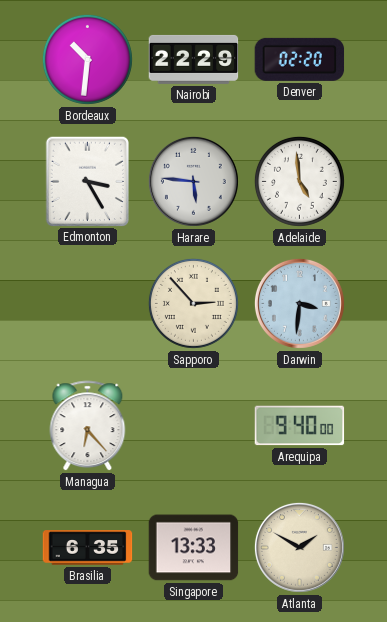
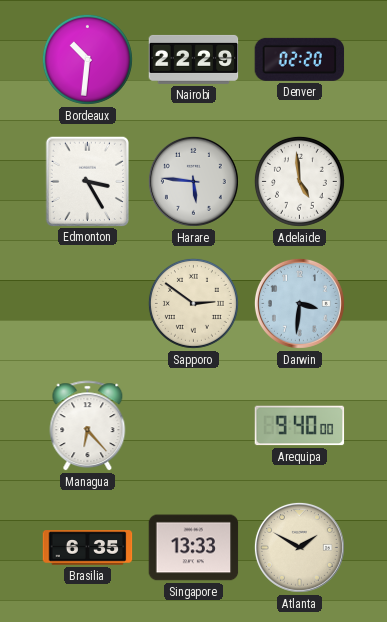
Sapporo: 2:53 -> 2:51
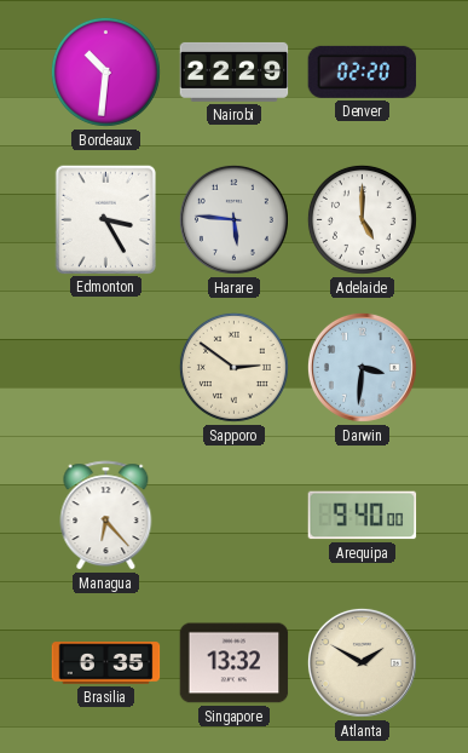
Adelaide: 4:59 -> 5:00
Singapore: 13:33 -> 13:32
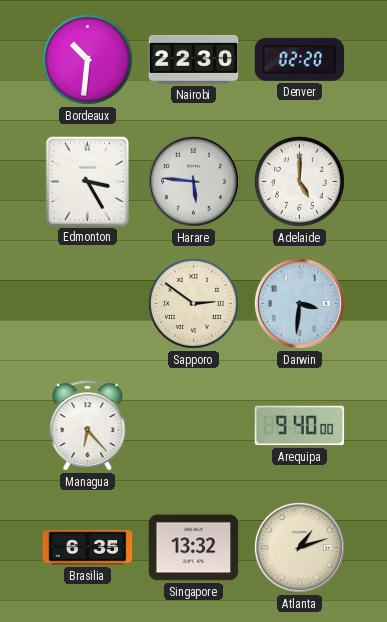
Nairobi: 22:29 -> 22:30
Atlanta: 1:50 -> 1:12
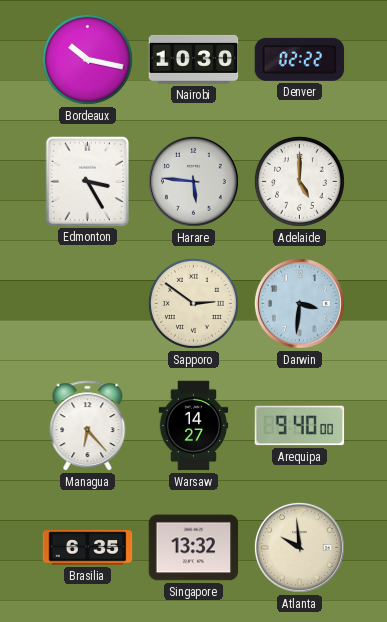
Bordeaux: 10:31 -> 10:17
Nairobi: 22:30 -> 10:30
Denver: 02:20 -> 02:22
Warsaw: none -> 14:27
Atlanta: 1:12 -> 9:59
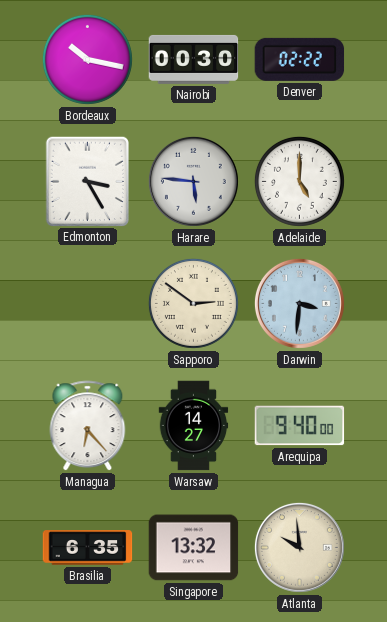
Nairobi: 10:30 -> 00:30
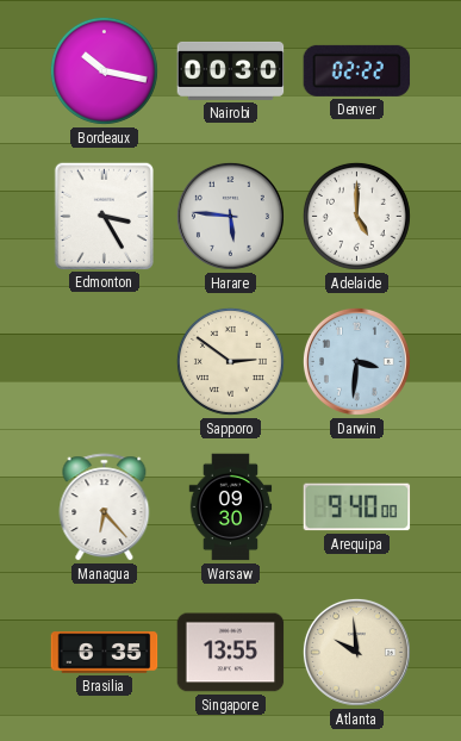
Warsaw: 14:27 -> 09:30
Singapore: 13:32 -> 13:55
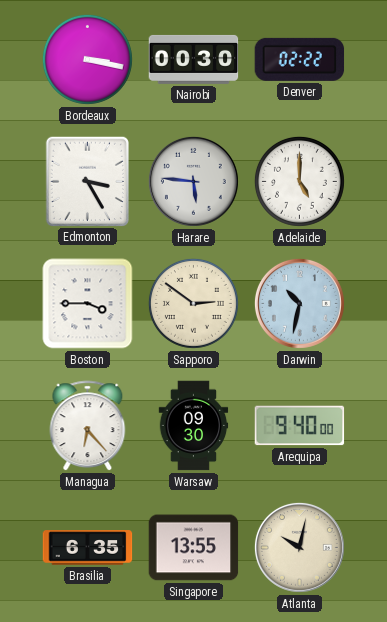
Bordeaux: 10:17 -> 3:17
Boston: none -> 3:45
Darwin: 3:31 -> 10:32
Atlanta: 9:59 -> 10:02
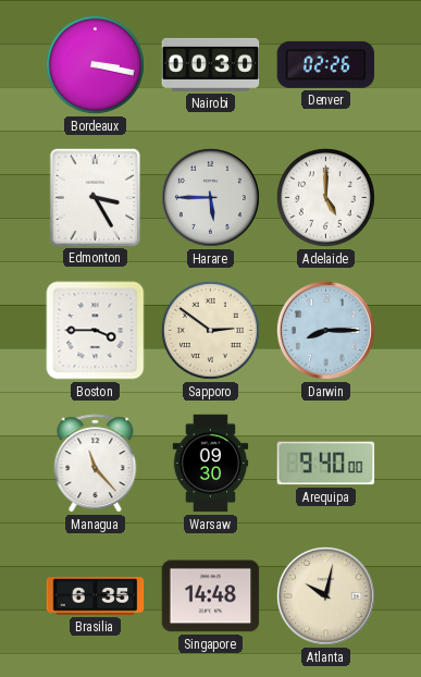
Denver: 02:22 -> 02:26
Harare: 5:46 -> 5:45
Darwin: 10:32 -> 8:15
Managua: 6:23 -> 11:23
Singapore: 13:55 -> 14:48
